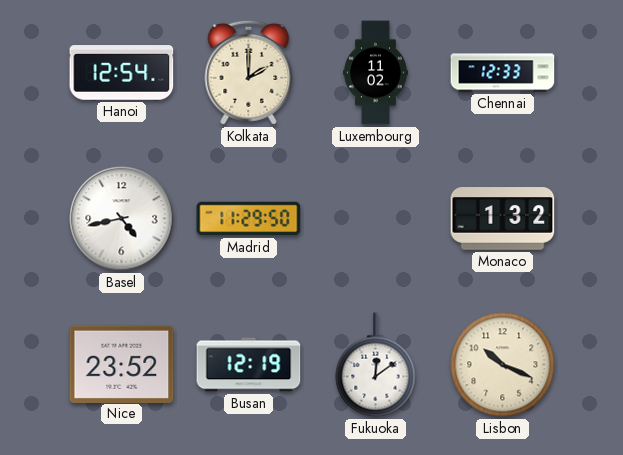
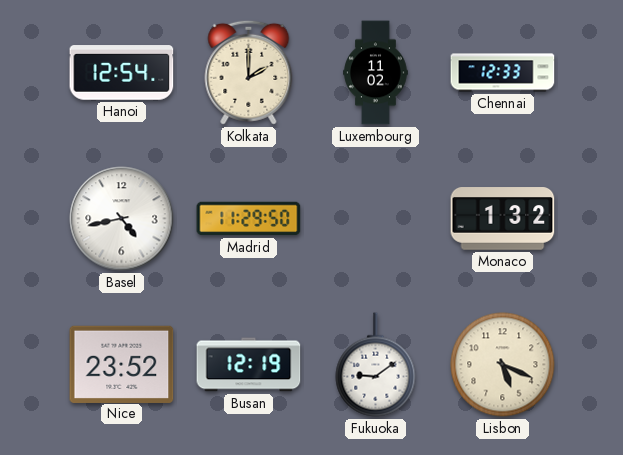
Fukuoka: 12:09 -> 9:09
Lisbon: 10:19 -> 5:19
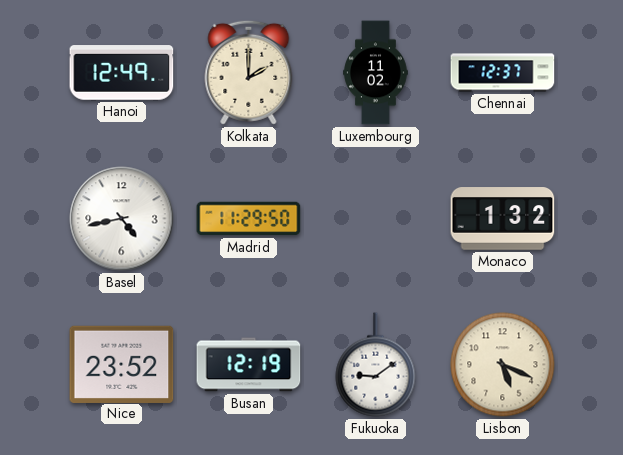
Hanoi: 12:54 -> 12:49
Chennai: 12:33 -> 12:37
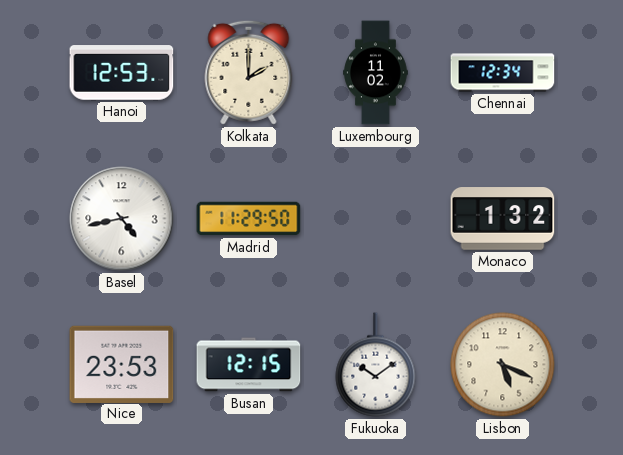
Hanoi: 12:49 -> 12:53
Chennai: 12:37 -> 12:34
Nice: 23:52 -> 23:53
Busan: 12:19 -> 12:15
Fukuoka: 9:09 -> 10:09
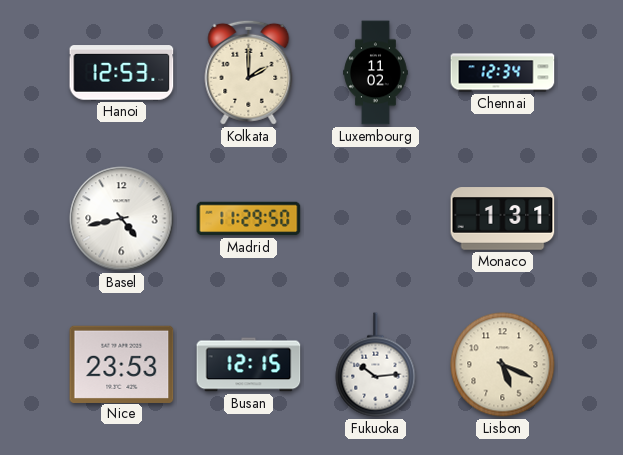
Monaco: 1:32 -> 1:31
Fukuoka: 10:09 -> 10:14
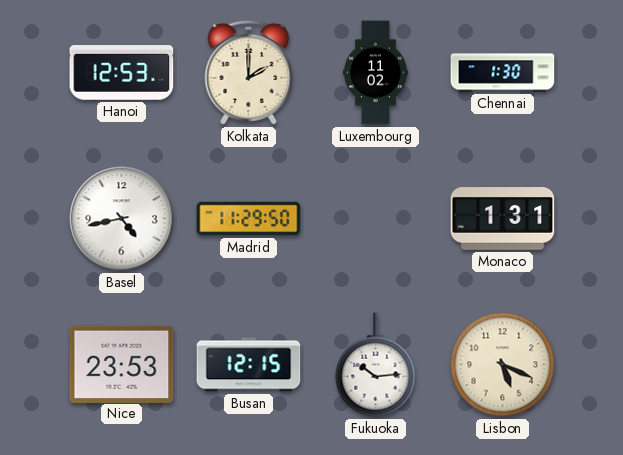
Chennai: 12:34 -> 1:30
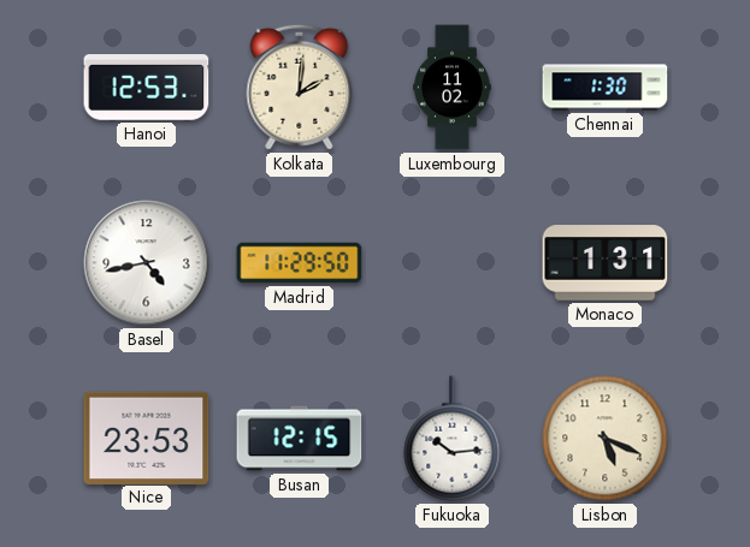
Kolkata: 2:00 -> 2:01
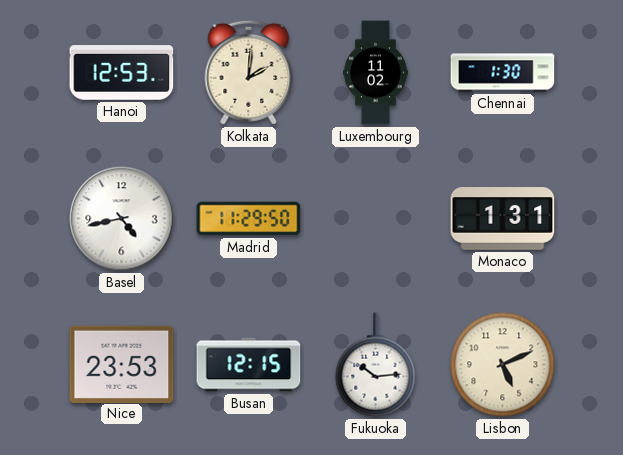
Lisbon: 5:19 -> 5:11
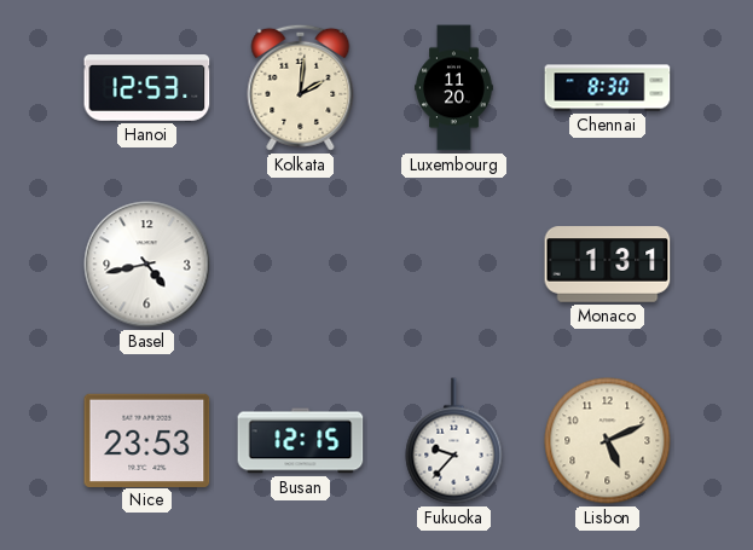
Luxembourg: 11:02 -> 11:20
Chennai: 1:30 -> 8:30
Madrid: 11:29 -> none
Fukuoka: 10:14 -> 9:37
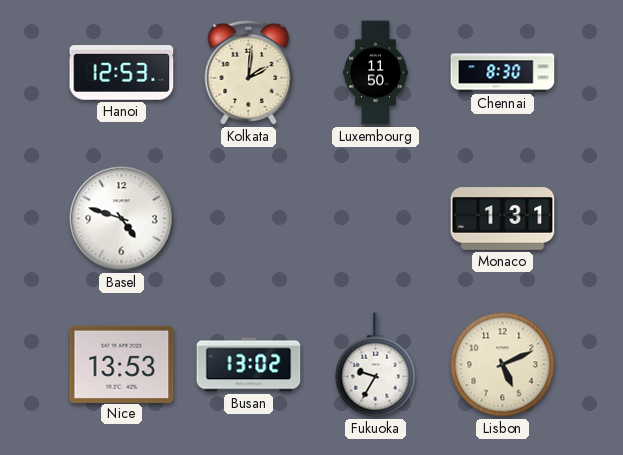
Luxembourg: 11:20 -> 11:50
Basel: 4:43 -> 4:48
Nice: 23:53 -> 13:53
Busan: 12:15 -> 13:02
Fukuoka: 9:37 -> 9:35
